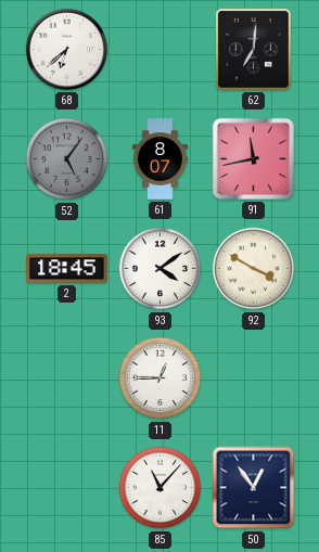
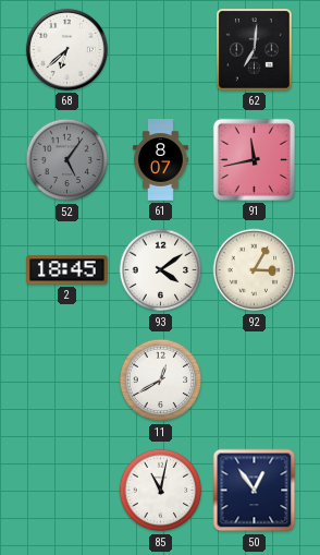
92: 3:50 -> 3:05
11: 12:45 -> 12:40
85: 11:07 -> 11:02
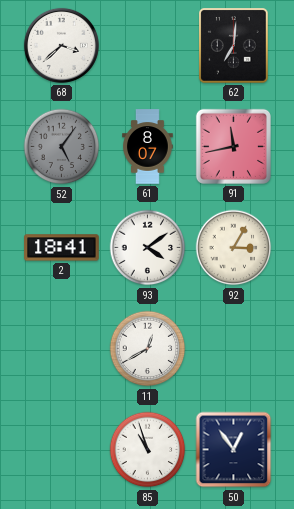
68: 6:38 -> 3:38
2: 18:45 -> 18:41
85: 11:02 -> 10:57
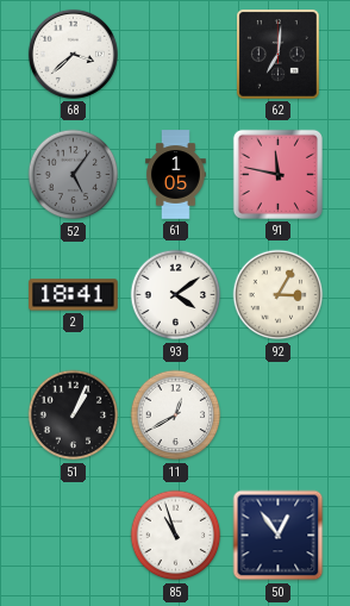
61: 8:07 -> 1:05
91: 11:43 -> 11:47
51: none -> 1:04
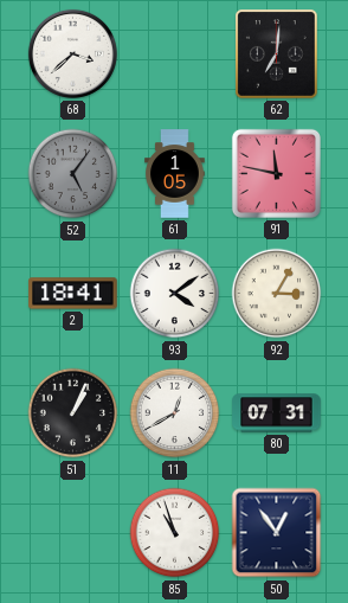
80: none -> 07:31
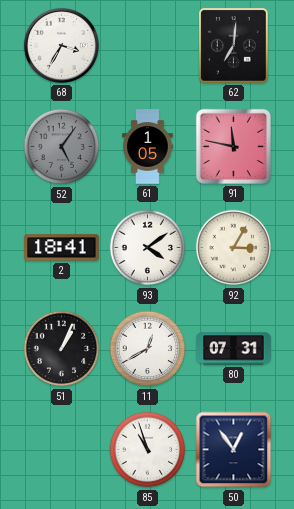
68: 3:38 -> 3:35
